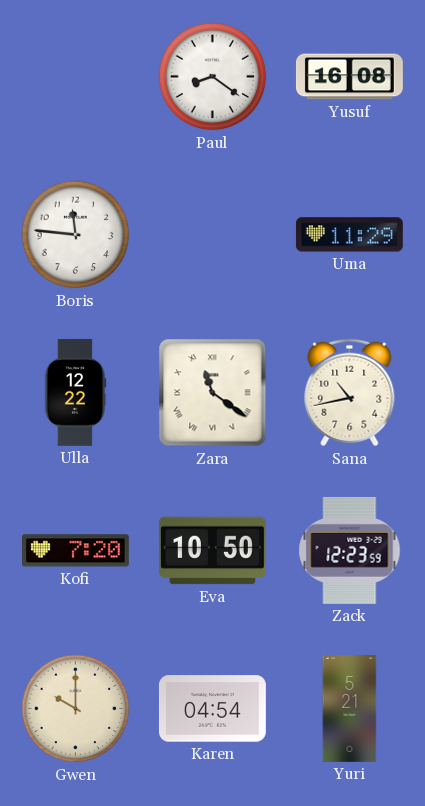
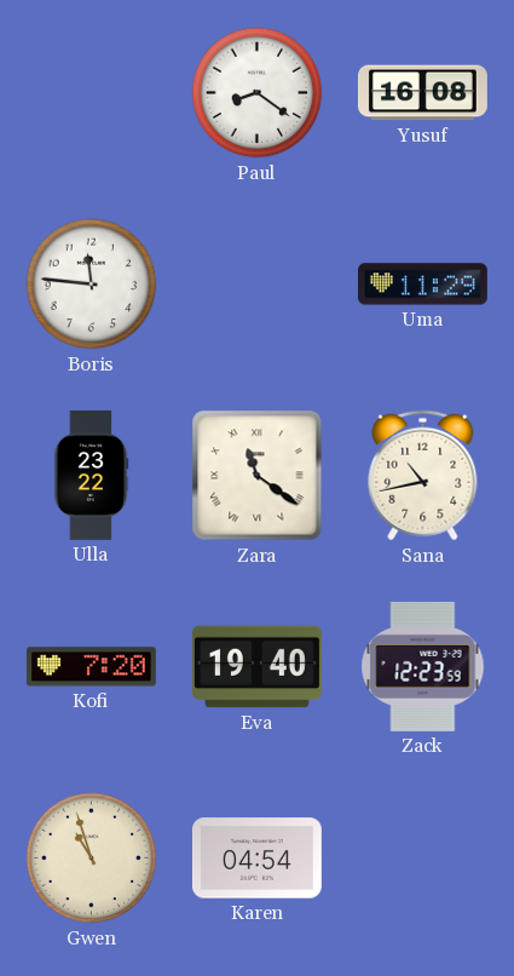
Ulla: 12:22 -> 23:22
Eva: 10:50 -> 19:40
Gwen: 10:00 -> 10:57
Yuri: 5:21 -> none
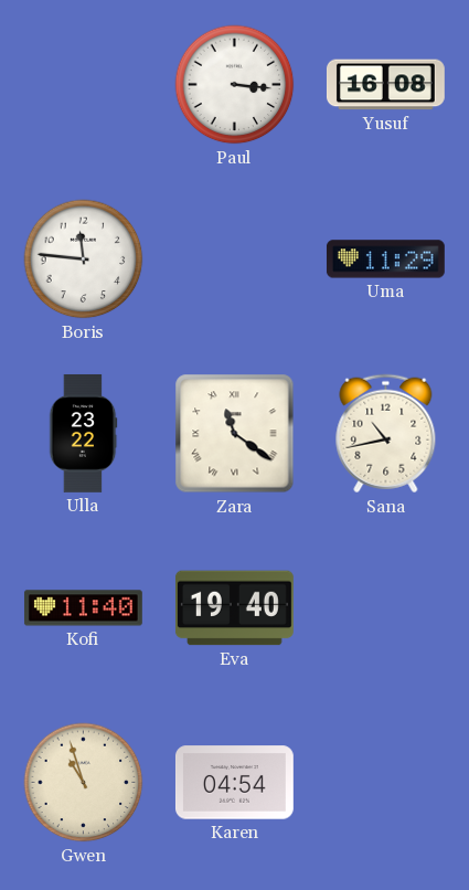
Paul: 8:21 -> 3:16
Kofi: 7:20 -> 11:40
Zack: 12:23 -> none
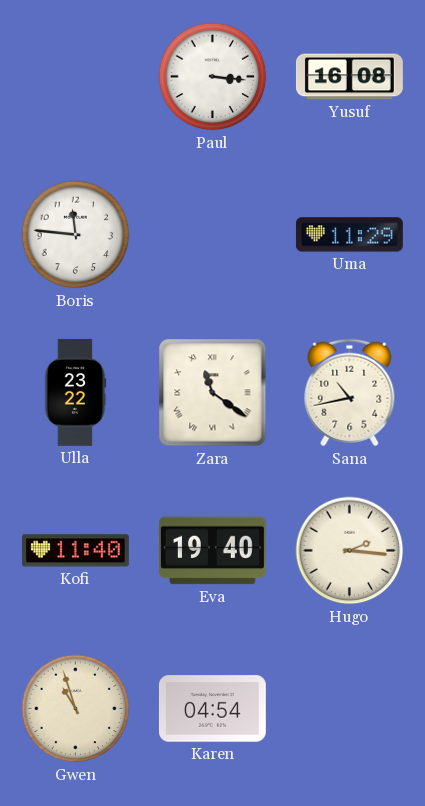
Hugo: none -> 2:16
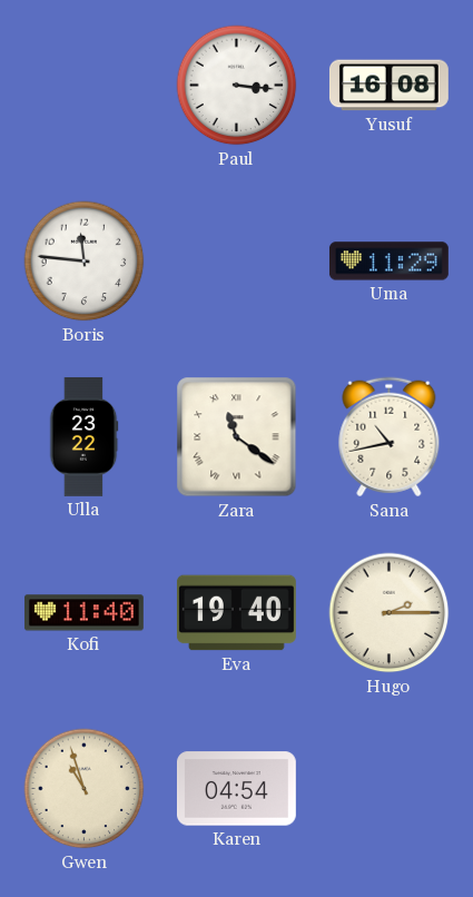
Hugo: 2:16 -> 2:15
